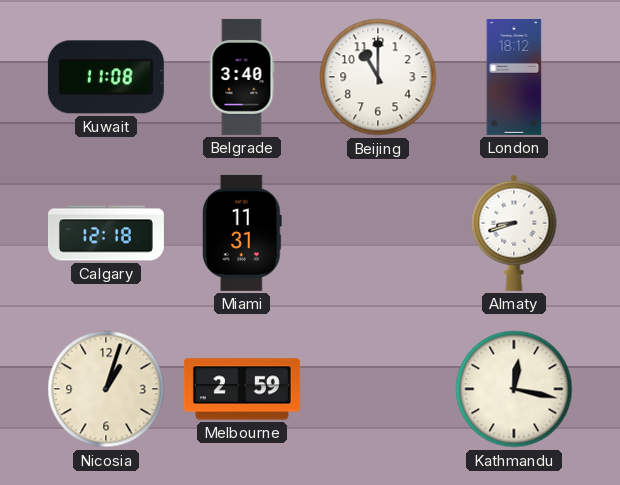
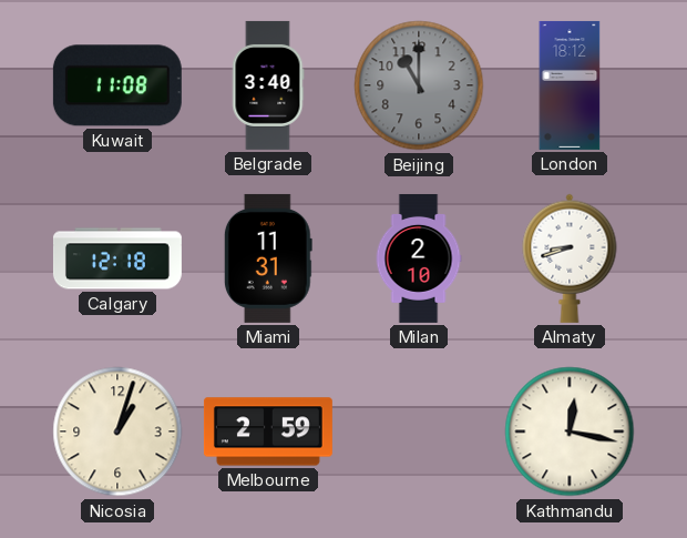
Beijing dial: white -> grey
Milan: none -> 2:10
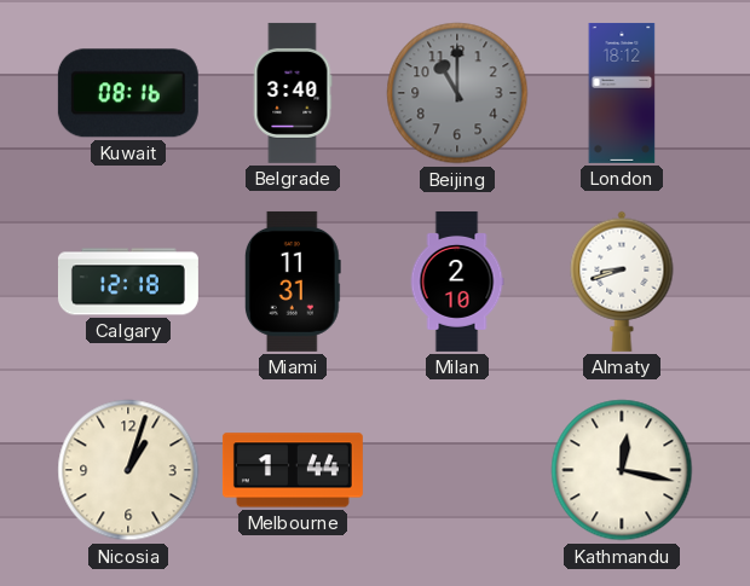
Kuwait: 11:08 -> 08:16
Melbourne: 2:59 -> 1:44
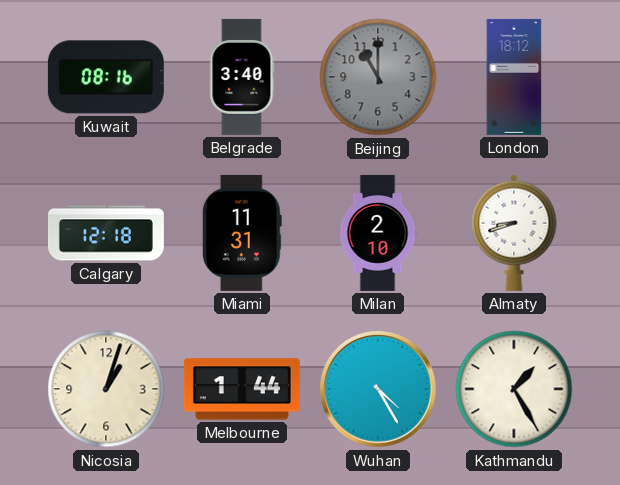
Wuhan: none -> 4:25
Kathmandu: 12:17 -> 1:25
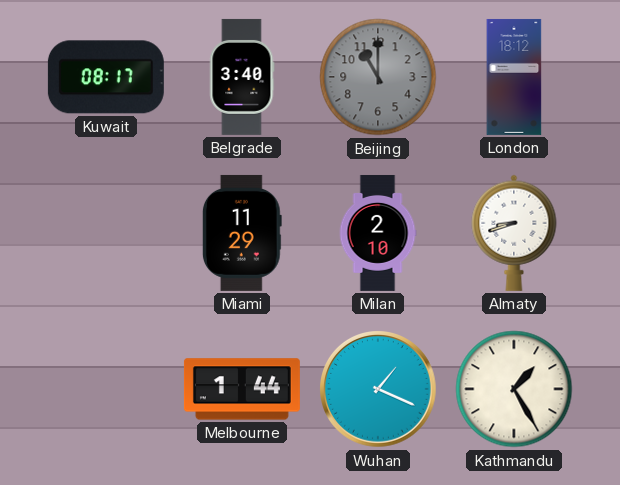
Kuwait: 08:16 -> 08:17
Calgary: 12:18 -> none
Miami: 11:31 -> 11:29
Nicosia: 1:03 -> none
Wuhan: 4:25 -> 1:19
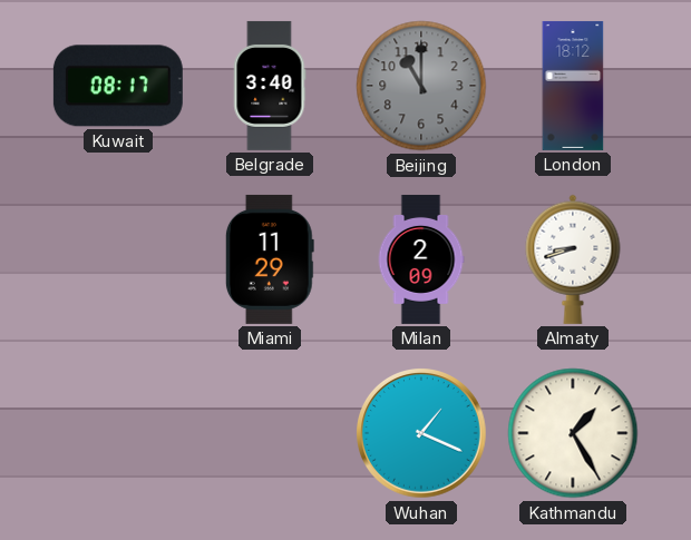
Milan: 2:10 -> 2:09
Melbourne: 1:44 -> none
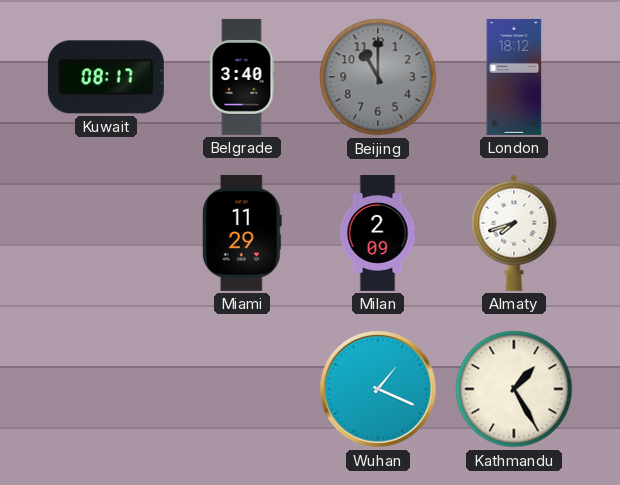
Almaty: 8:42 -> 7:42
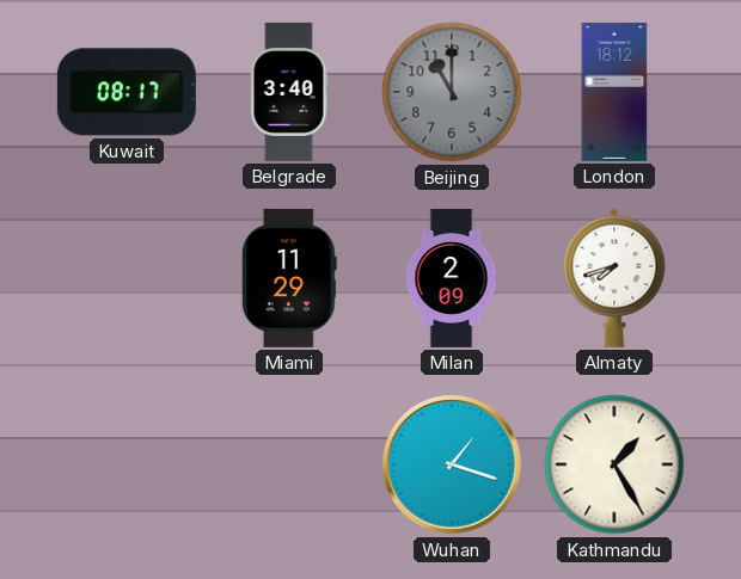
Wuhan: 1:19 -> 1:18
